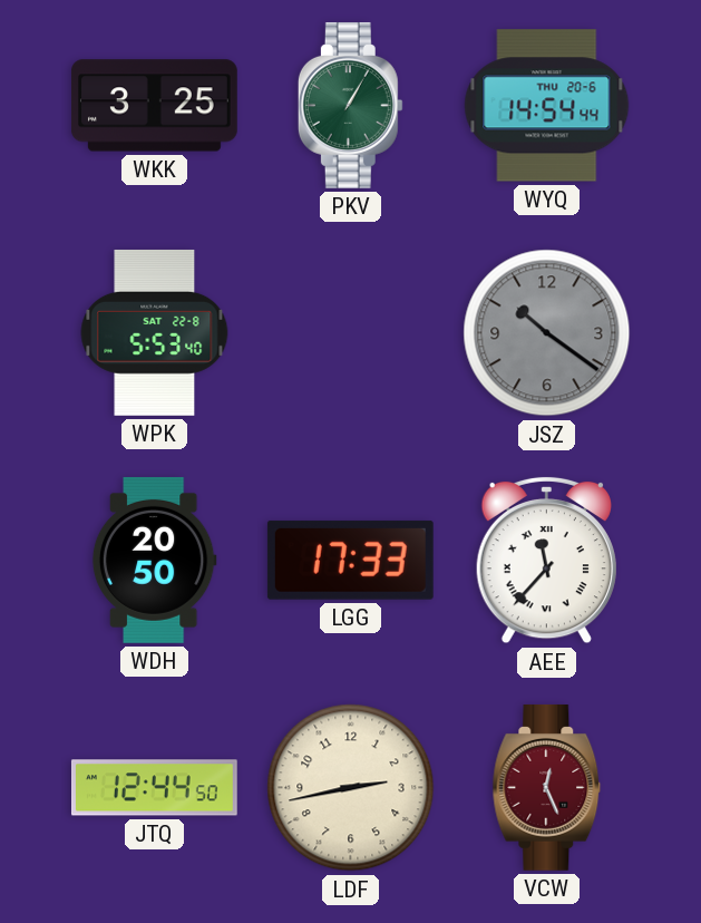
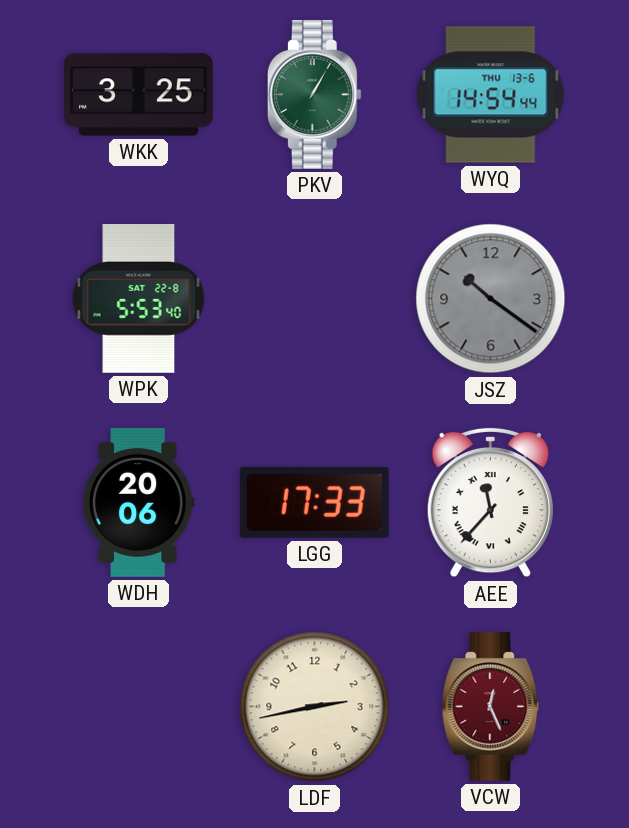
WYQ date: THU 20-6 -> THU 13-6
WDH: 20:50 -> 20:06
JTQ: 12:44 -> none
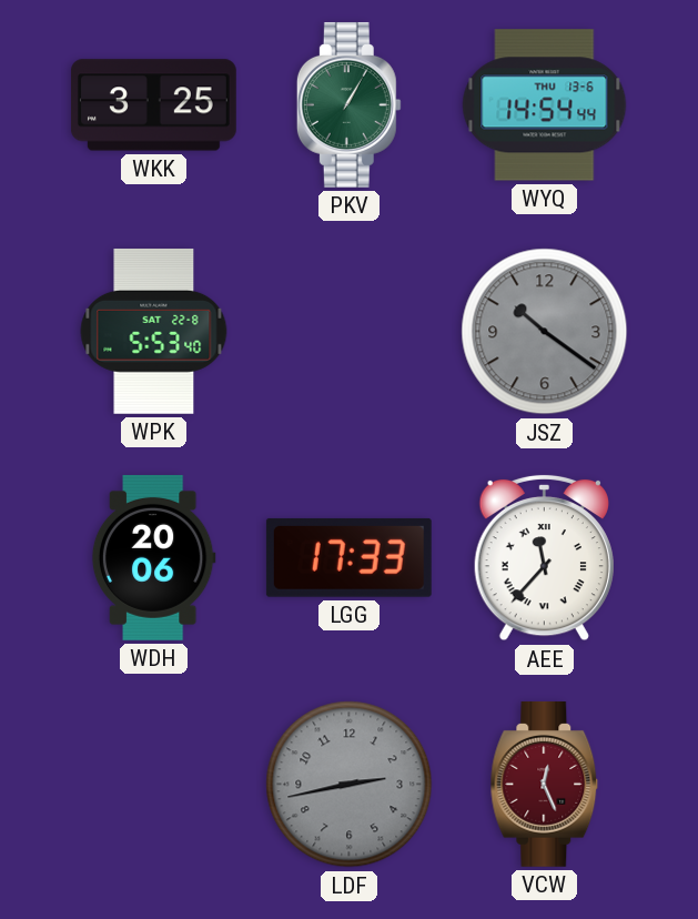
LDF dial: cream -> grey
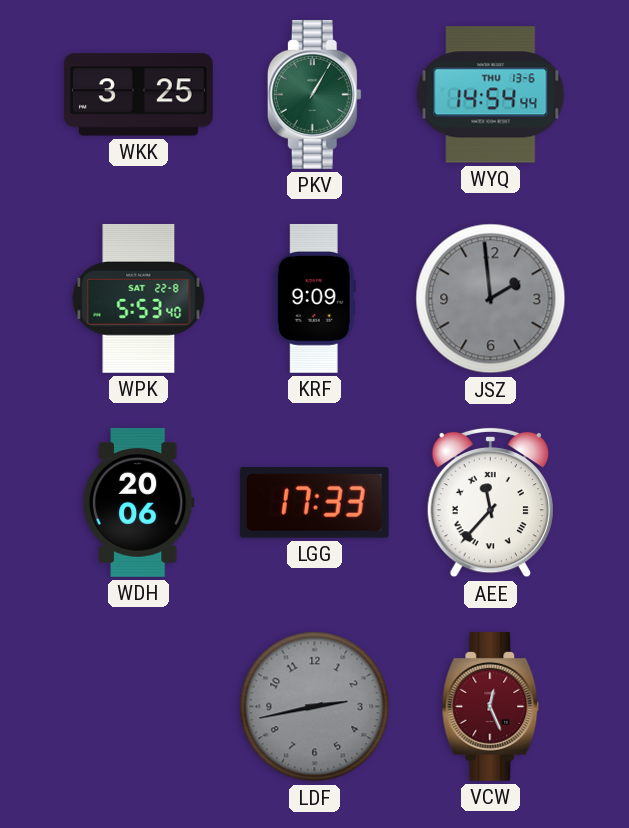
KRF: none -> 9:09
JSZ: 10:21 -> 1:59
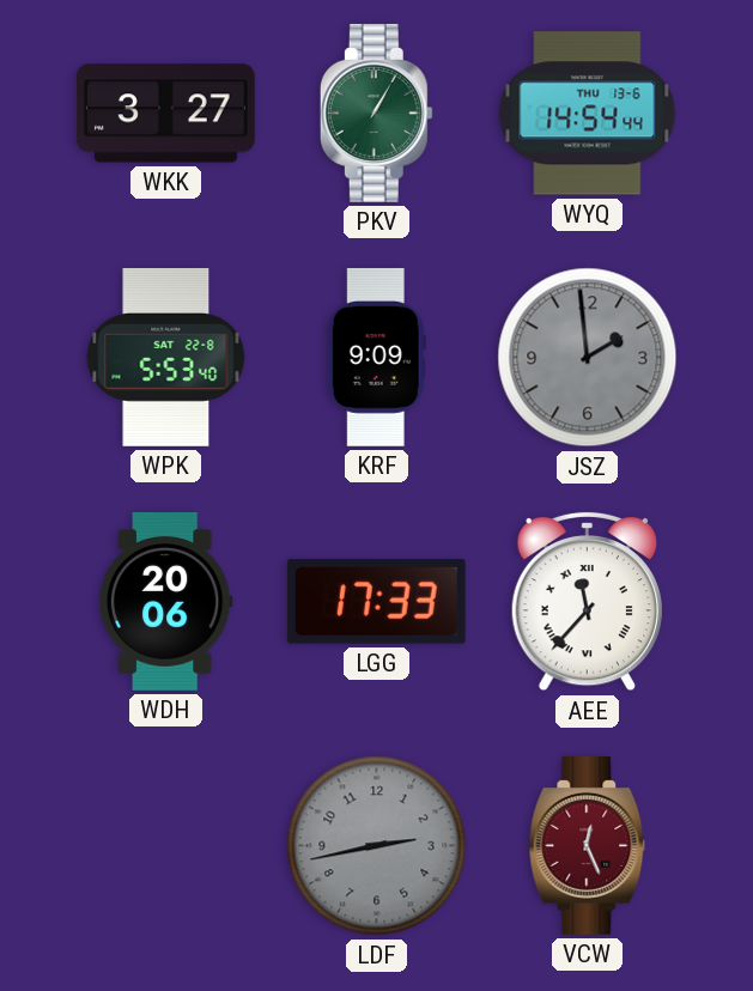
WKK: 3:25 -> 3:27
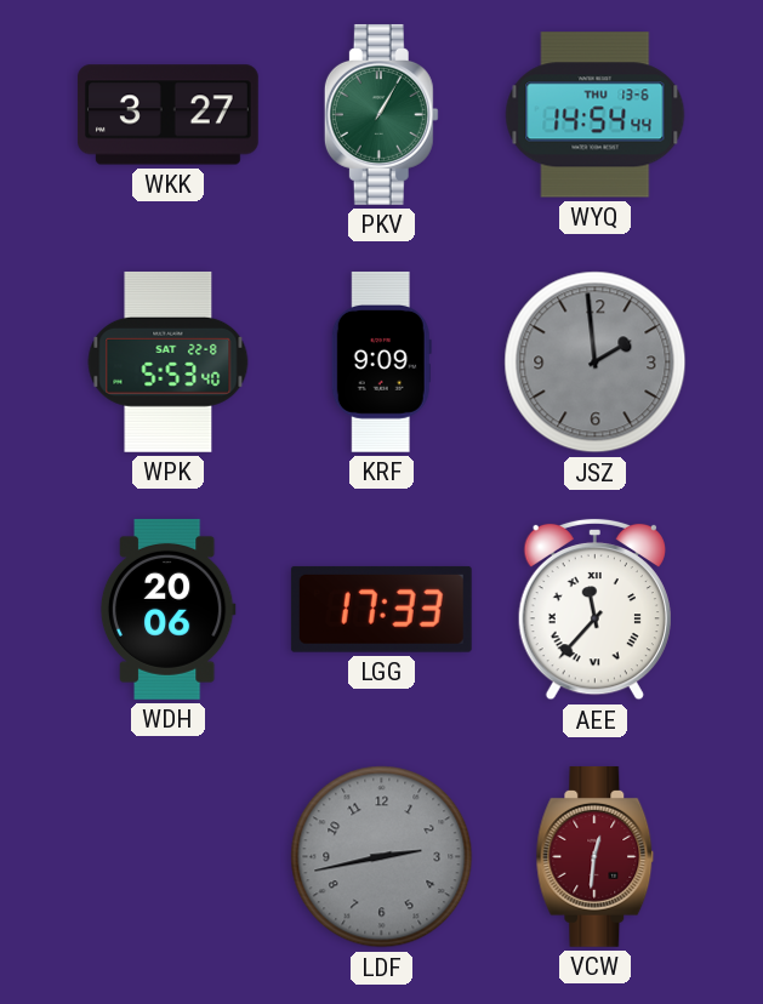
VCW: 12:26 -> 12:31
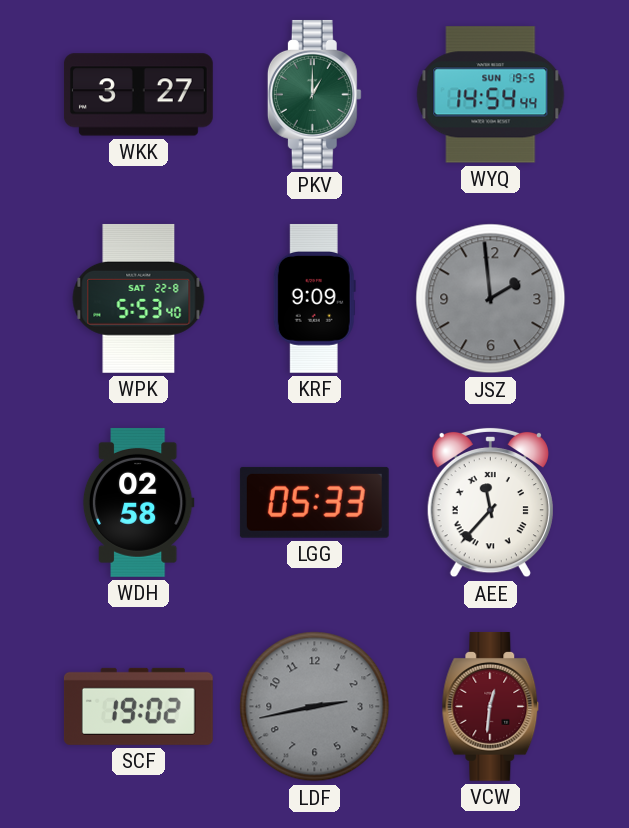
PKV: 1:05 -> 1:00
WYQ date: THU 13-6 -> SUN 19-5
WDH: 20:06 -> 02:58
LGG: 17:33 -> 05:33
SCF: none -> 19:02
